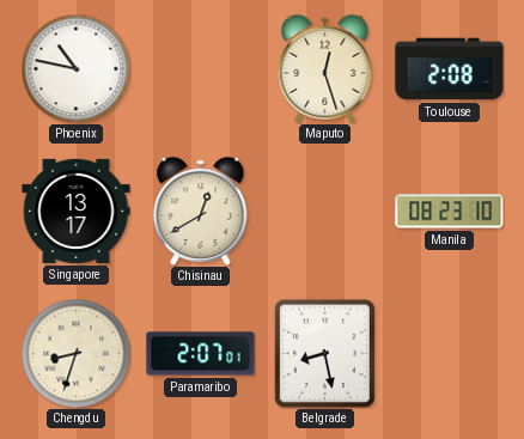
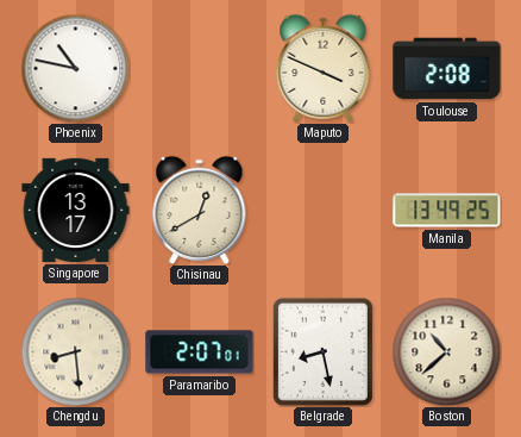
Maputo: 12:27 -> 3:49
Manila: 08:23 -> 13:49
Chengdu: 8:33 -> 8:29
Boston: none -> 10:38
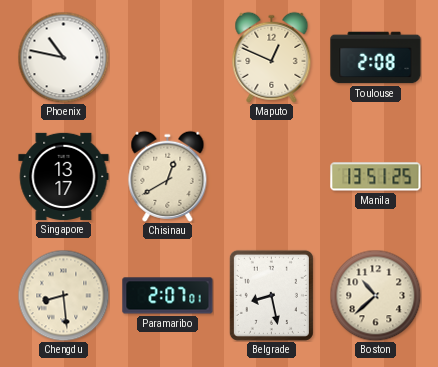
Maputo: 3:49 -> 12:49
Manila: 13:49 -> 13:51
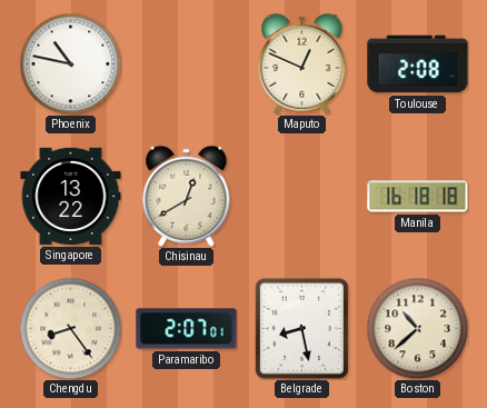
Singapore: 13:17 -> 13:22
Manila: 13:51 -> 16:18
Chengdu: 8:29 -> 8:24
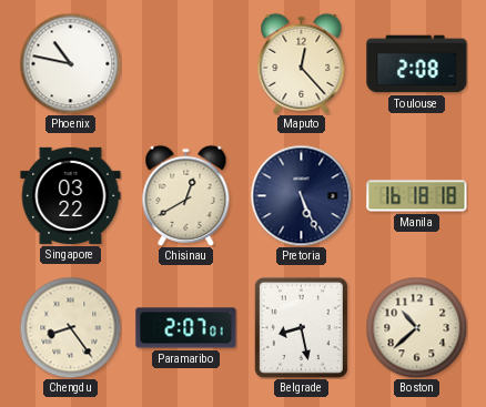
Maputo: 12:49 -> 12:23
Singapore: 13:22 -> 03:22
Pretoria: none -> 5:26
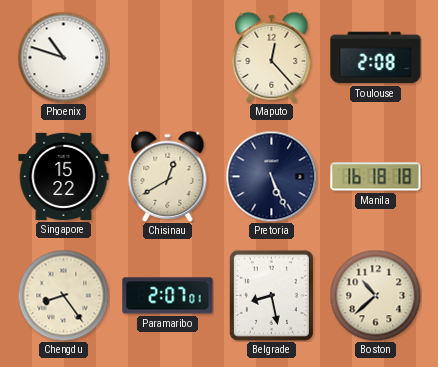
Phoenix: 10:47 -> 10:48
Singapore: 03:22 -> 15:22
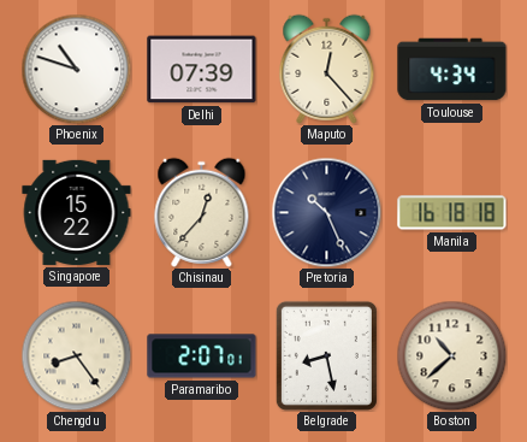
Delhi: none -> 07:39
Toulouse: 2:08 -> 4:34
Chisinau: 12:40 -> 12:37
Pretoria: 5:26 -> 10:26
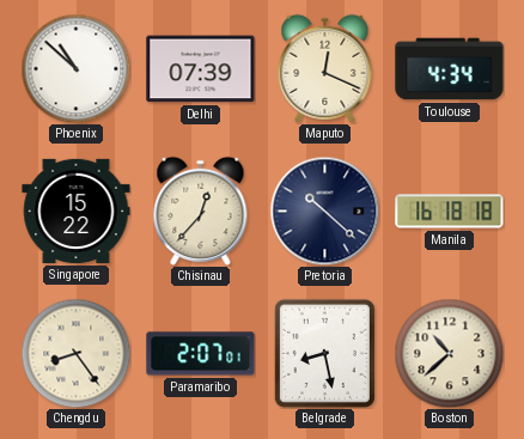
Phoenix: 10:48 -> 10:52
Maputo: 12:23 -> 12:19
Pretoria: 10:26 -> 10:22
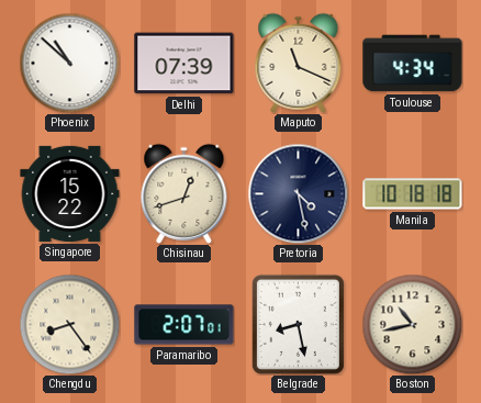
Maputo: 12:19 -> 11:19
Chisinau: 12:37 -> 12:42
Pretoria: 10:22 -> 4:28
Manila: 16:18 -> 10:18
Boston: 10:38 -> 10:43
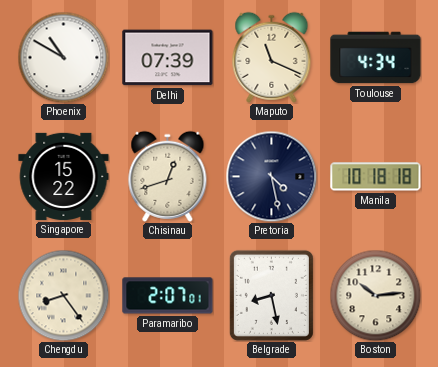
Phoenix: 10:52 -> 10:50
Boston: 10:43 -> 10:14
